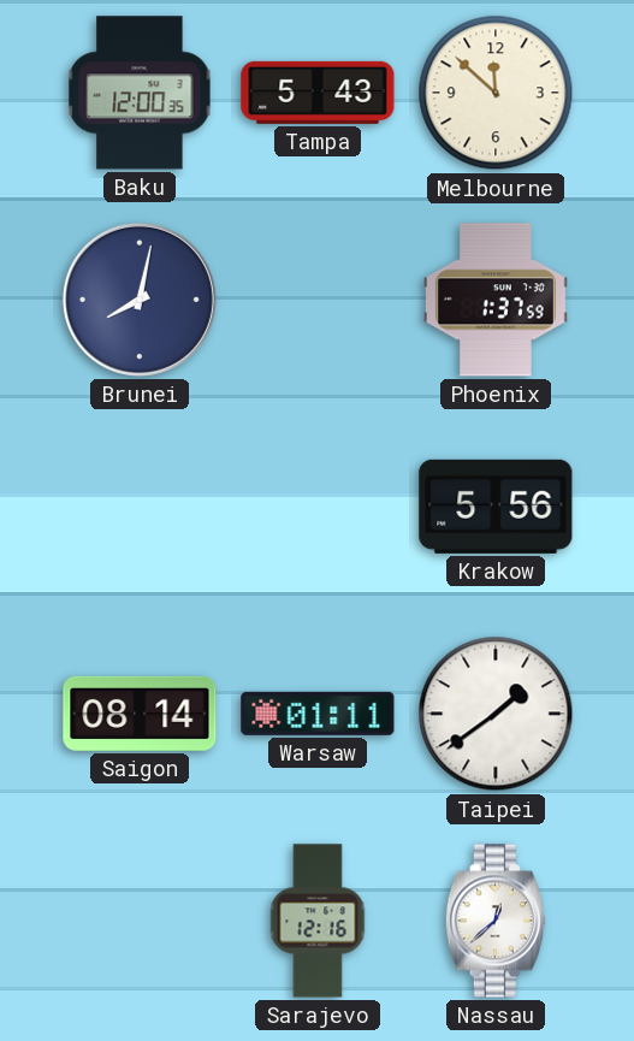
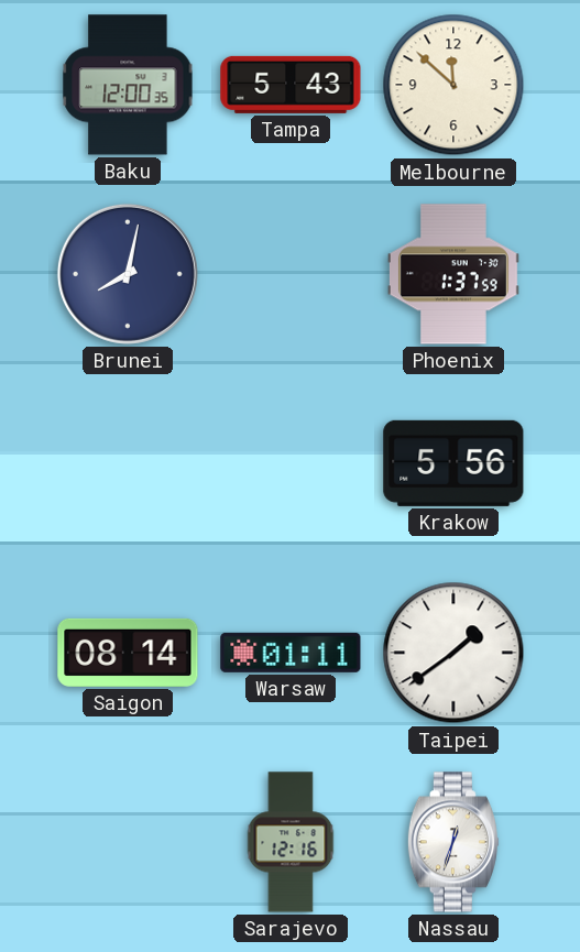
Nassau: 12:38 -> 12:33
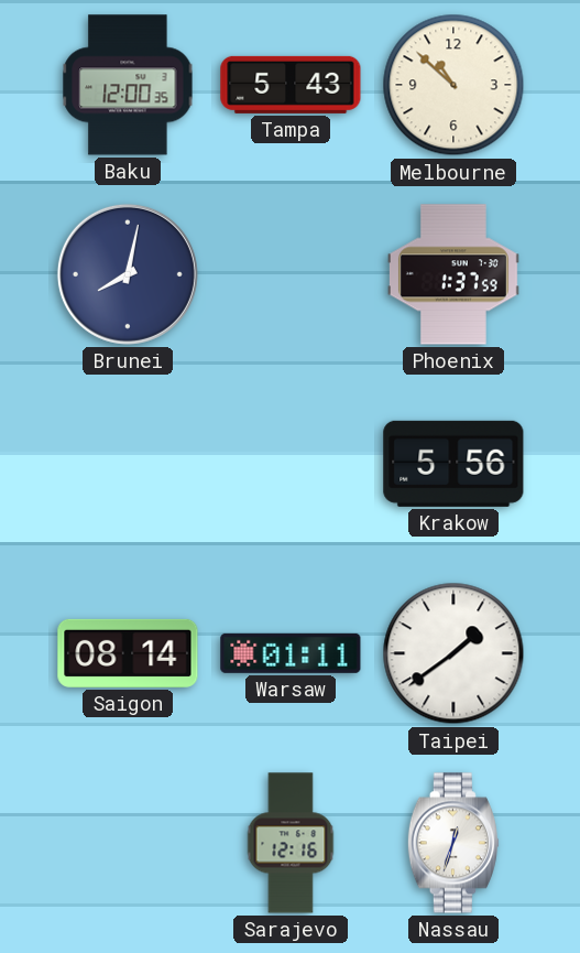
Melbourne: 11:52 -> 10:52
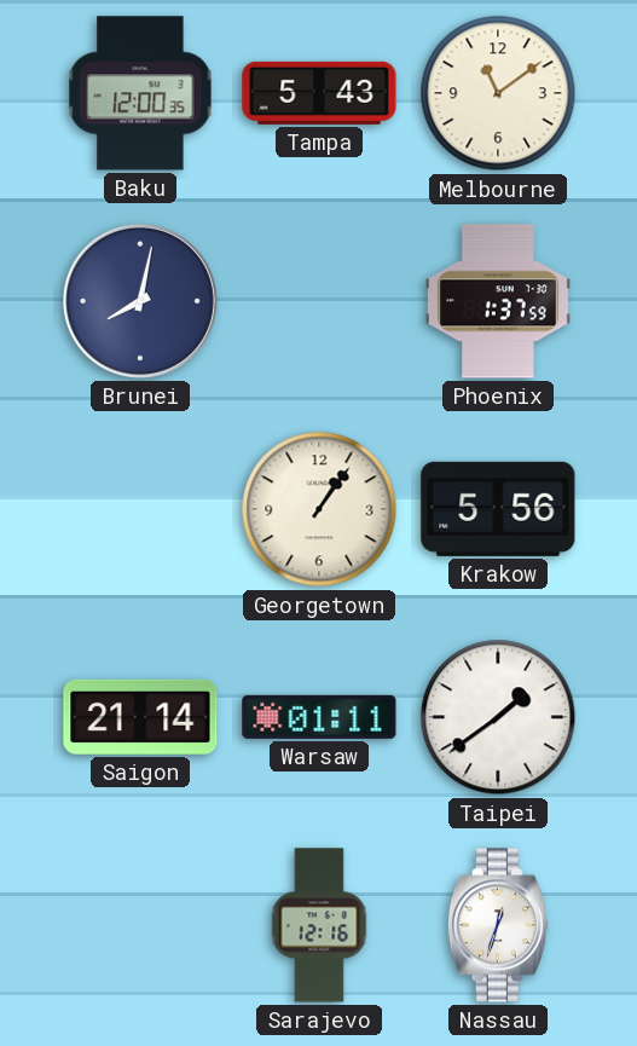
Melbourne: 10:52 -> 11:09
Georgetown: none -> 1:06
Saigon: 08:14 -> 21:14
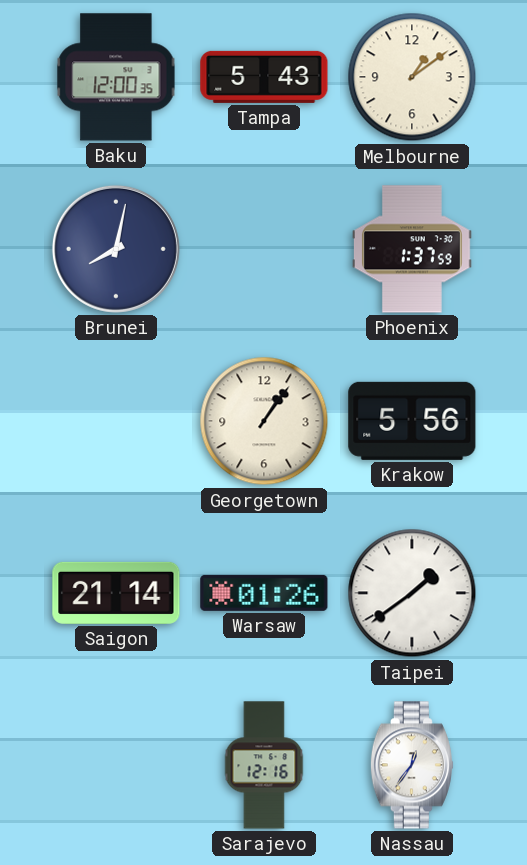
Melbourne: 11:09 -> 1:09
Warsaw: 01:11 -> 01:26
Nassau: 12:33 -> 12:36
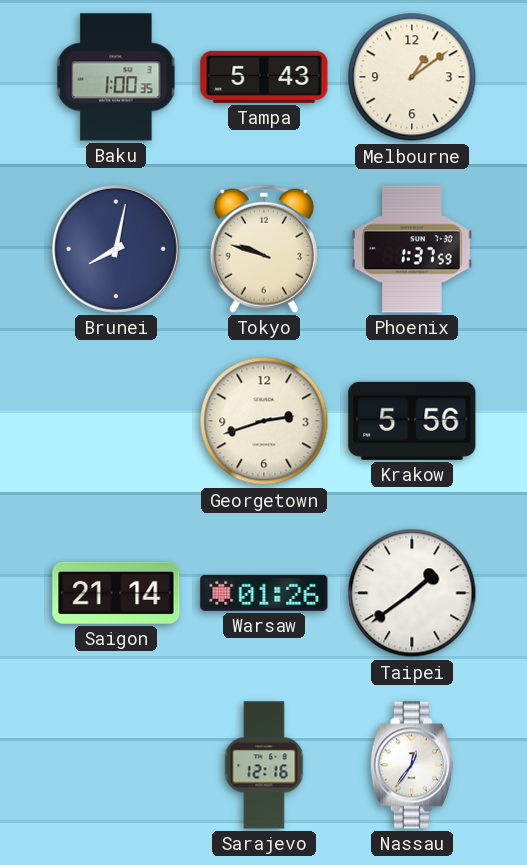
Baku: 12:00 -> 1:00
Tokyo: none -> 9:48
Georgetown: 1:06 -> 2:42
